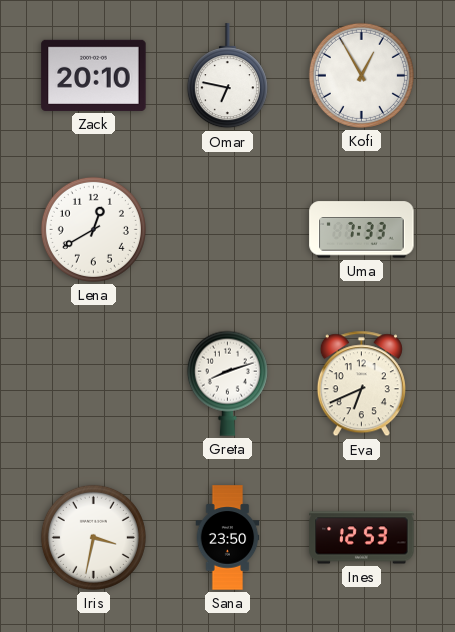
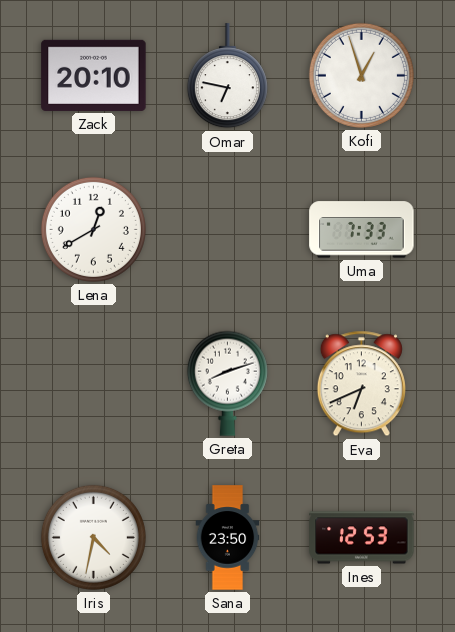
Kofi: 12:55 -> 12:57
Iris: 3:32 -> 4:32
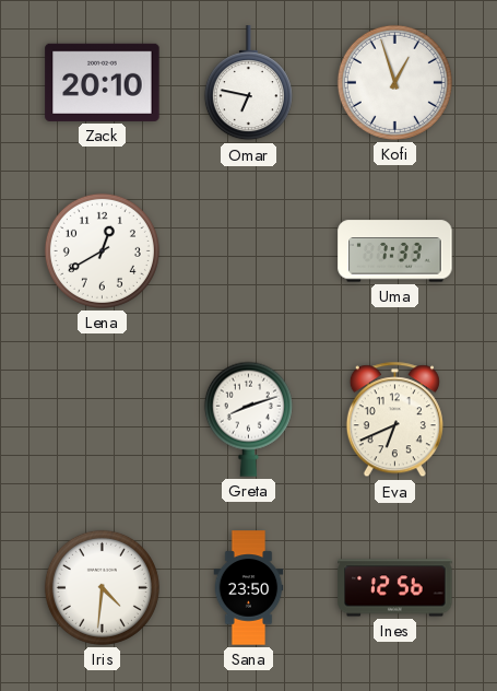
Iris: 4:32 -> 4:31
Ines: 12:53 -> 12:56
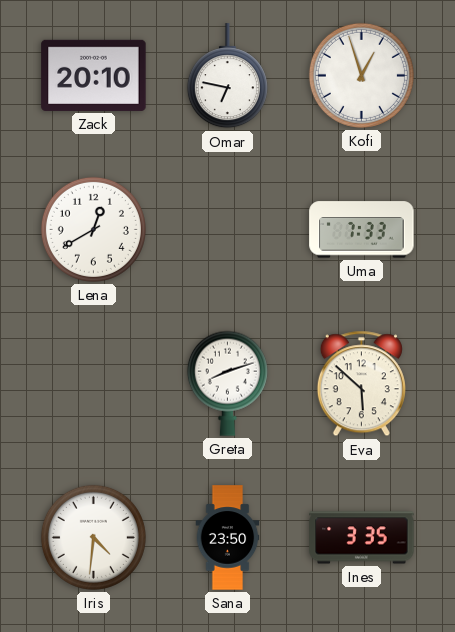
Eva: 6:41 -> 5:52
Ines: 12:56 -> 3:35
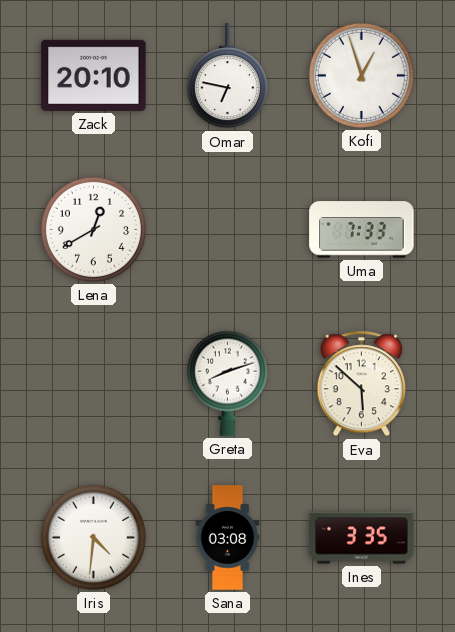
Sana: 23:50 -> 03:08
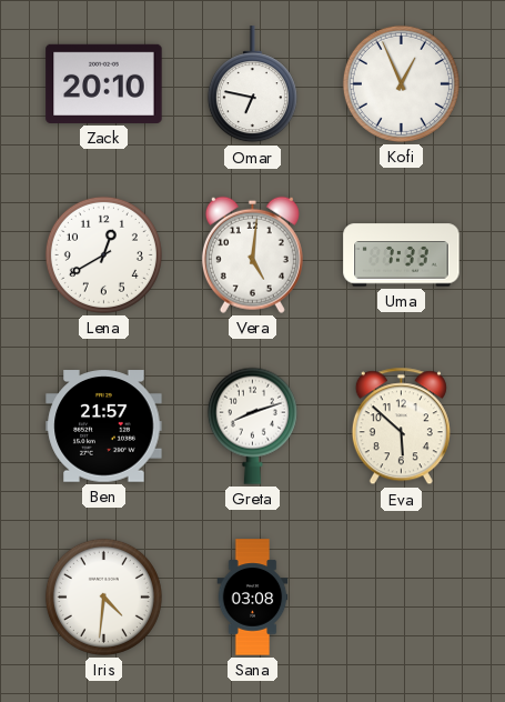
Kofi: 12:57 -> 12:56
Vera: none -> 5:01
Ben: none -> 21:57
Ines: 3:35 -> none
